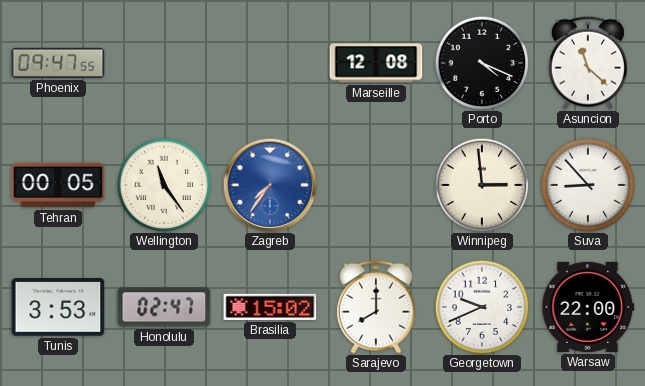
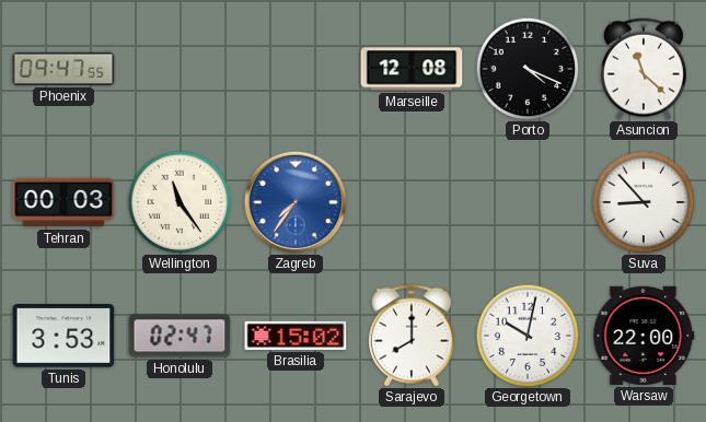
Tehran: 00:05 -> 00:03
Winnipeg: 2:59 -> none
Georgetown: 9:41 -> 10:02
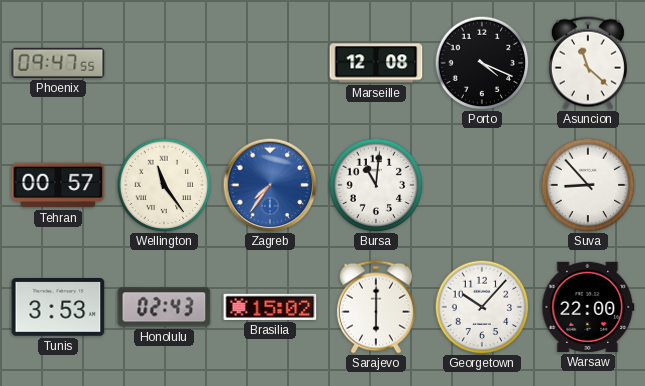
Tehran: 00:03 -> 00:57
Bursa: none -> 11:01
Honolulu: 02:47 -> 02:43
Sarajevo: 8:00 -> 6:00
Georgetown: 10:02 -> 10:07
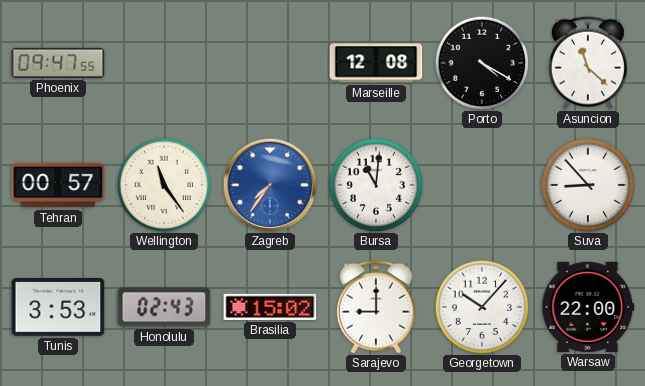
Porto: 4:19 -> 4:20
Sarajevo: 6:00 -> 9:00
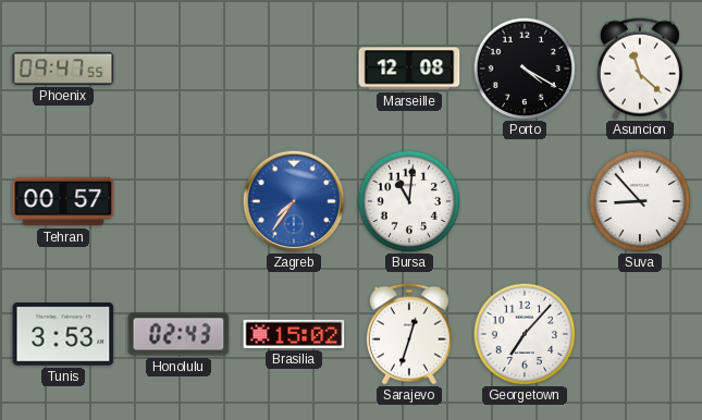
Wellington: 11:24 -> none
Sarajevo: 9:00 -> 12:33
Georgetown: 10:07 -> 7:07
Warsaw: 22:00 -> none
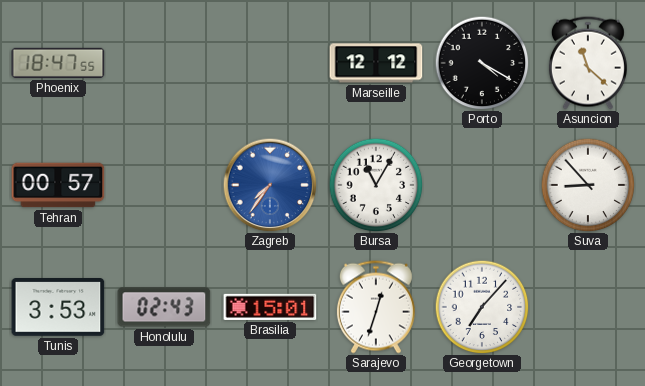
Phoenix: 09:47 -> 18:47
Marseille: 12:08 -> 12:12
Bursa: 11:01 -> 11:05
Brasilia: 15:02 -> 15:01
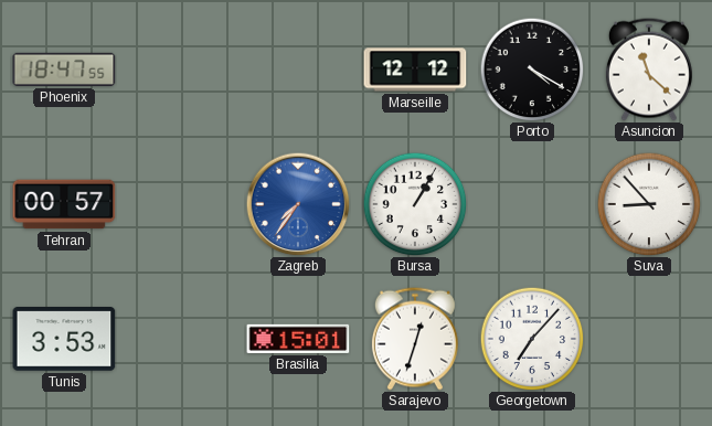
Bursa: 11:05 -> 1:05
Honolulu: 02:43 -> none
